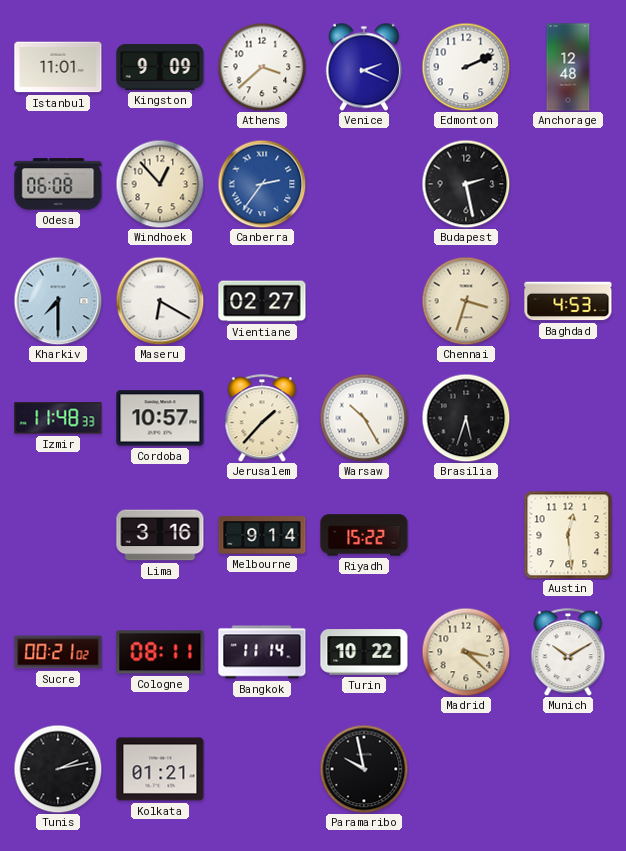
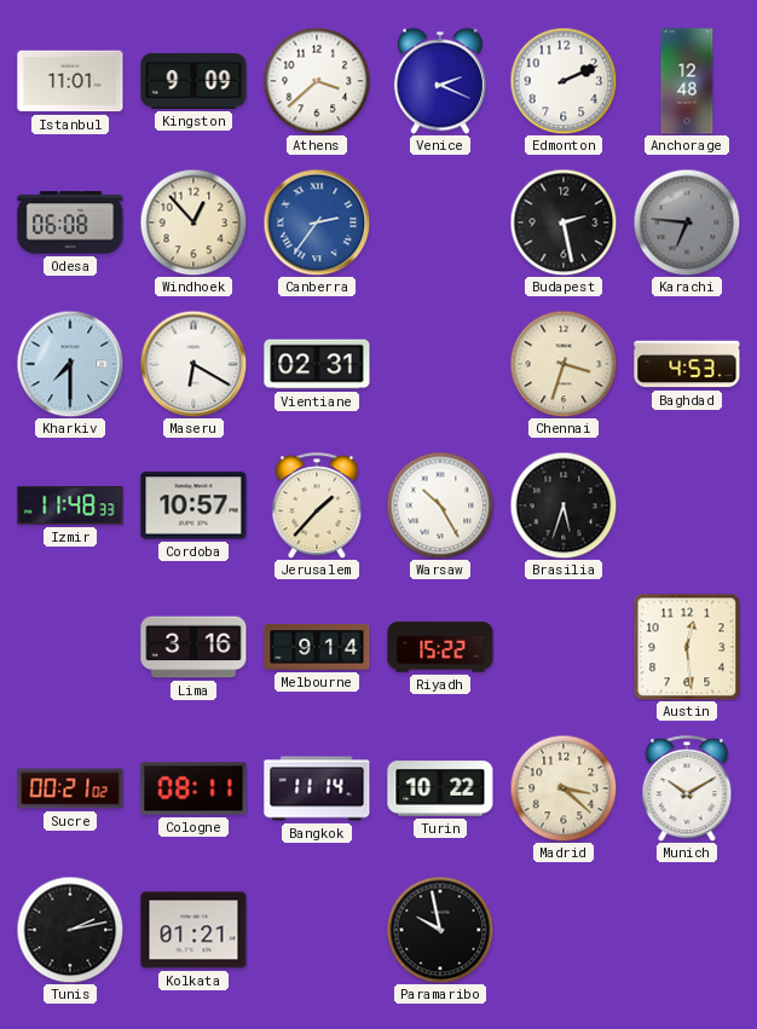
Karachi: none -> 6:46
Vientiane: 02:27 -> 02:31
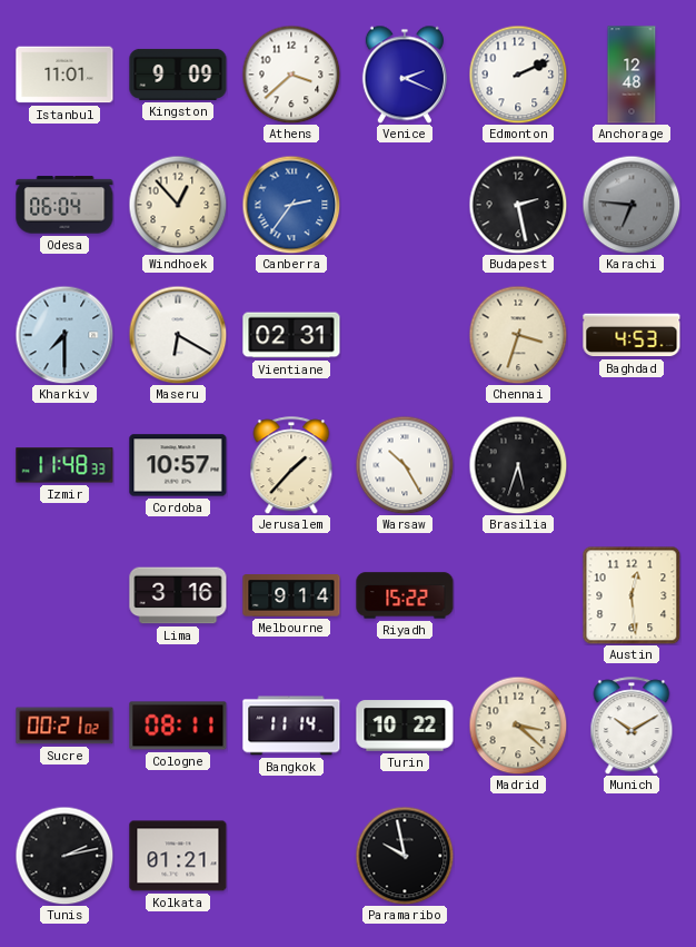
Odesa: 06:08 -> 06:04
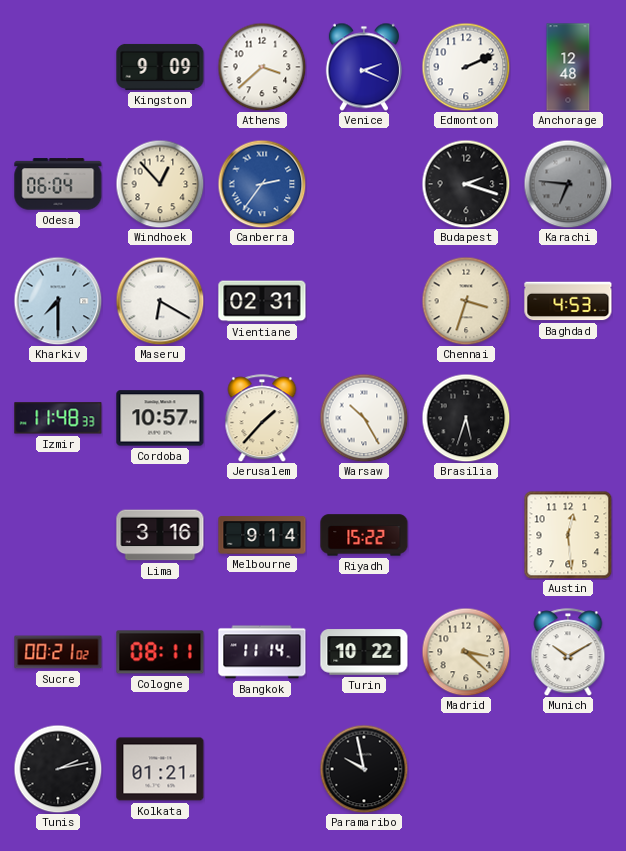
Istanbul: 11:01 -> none
Budapest: 2:28 -> 2:18
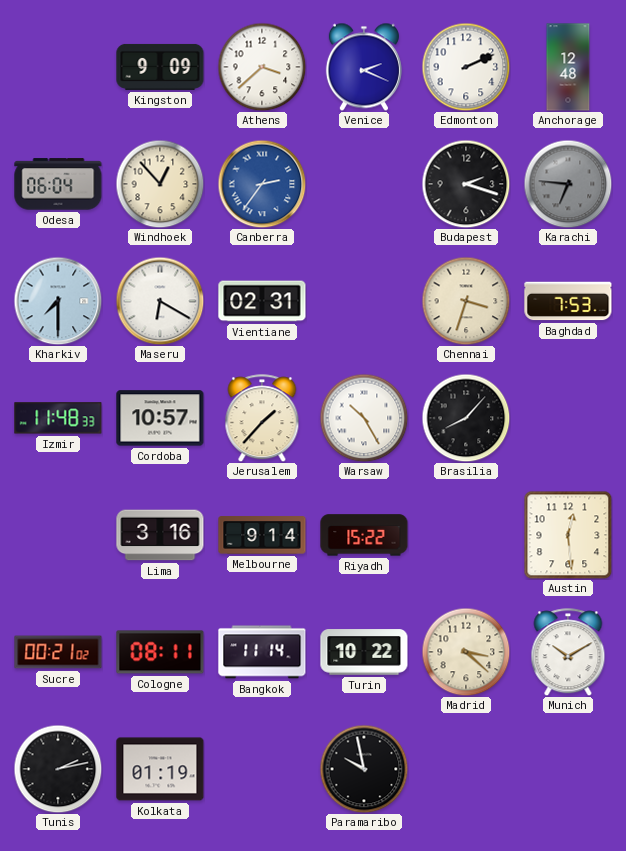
Baghdad: 4:53 -> 7:53
Brasilia: 5:33 -> 8:07
Kolkata: 01:21 -> 01:19
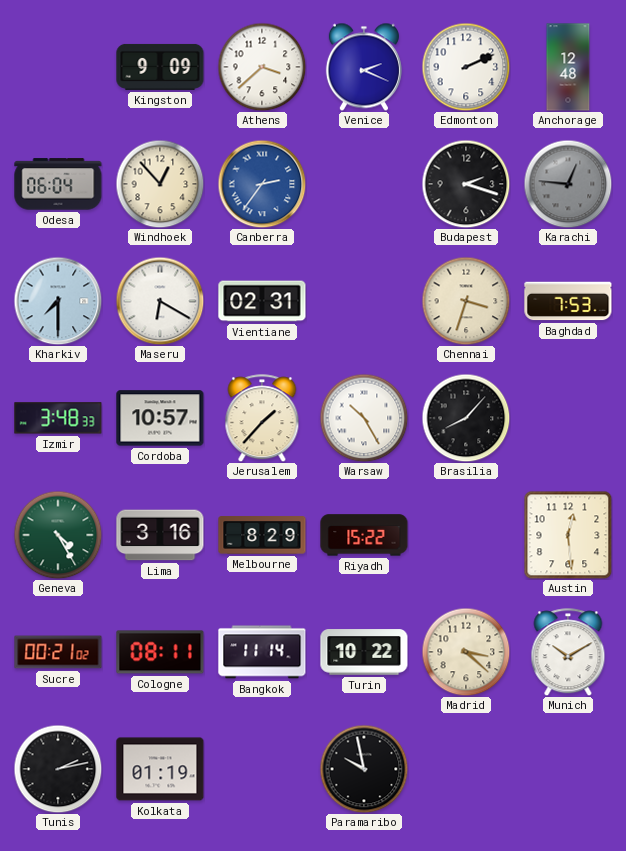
Karachi: 6:46 -> 12:46
Izmir: 11:48 -> 3:48
Geneva: none -> 4:25
Melbourne: 9:14 -> 8:29
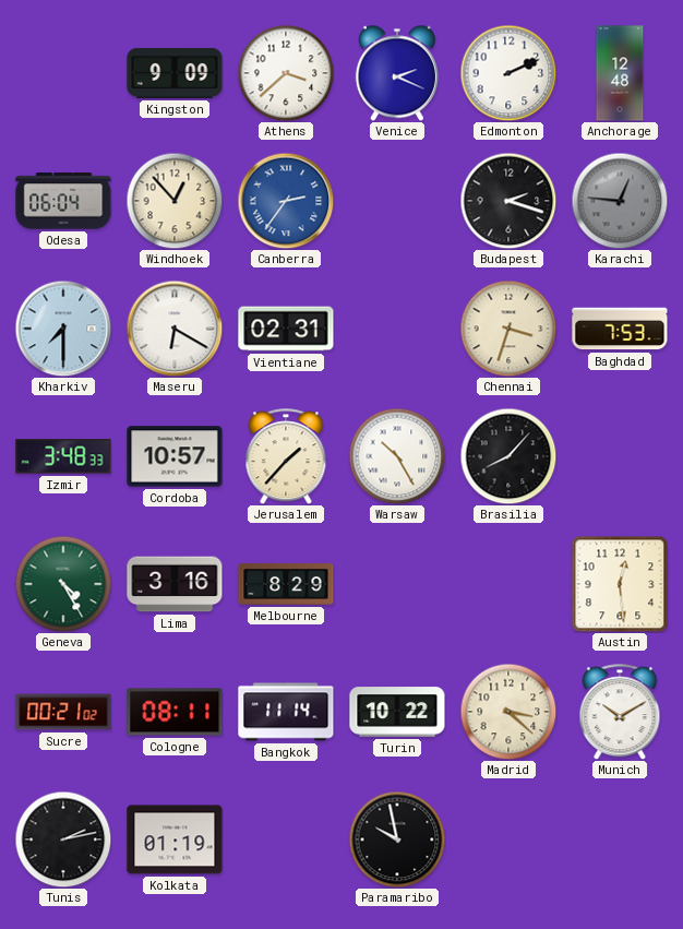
Riyadh: 15:22 -> none
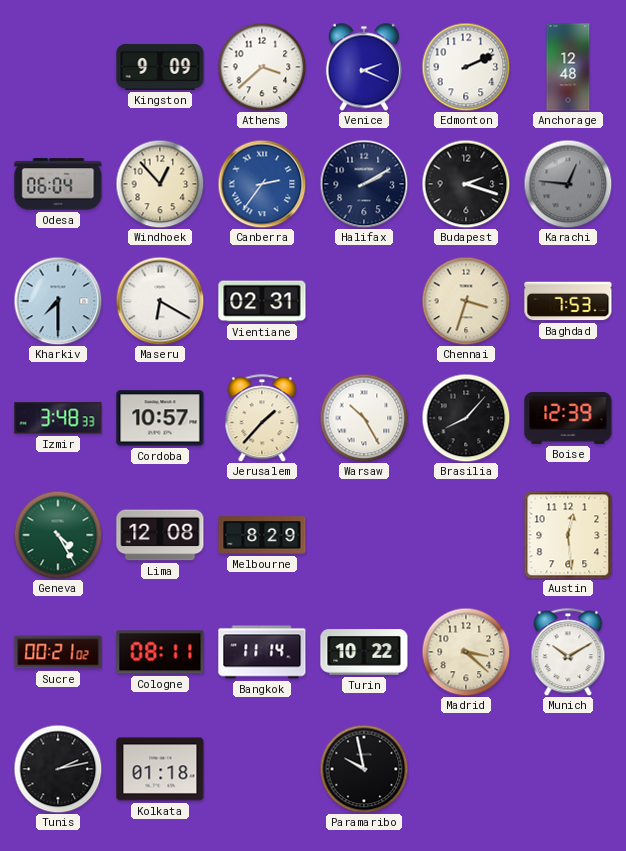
Halifax: none -> 2:10
Boise: none -> 12:39
Lima: 3:16 -> 12:08
Kolkata: 01:19 -> 01:18
